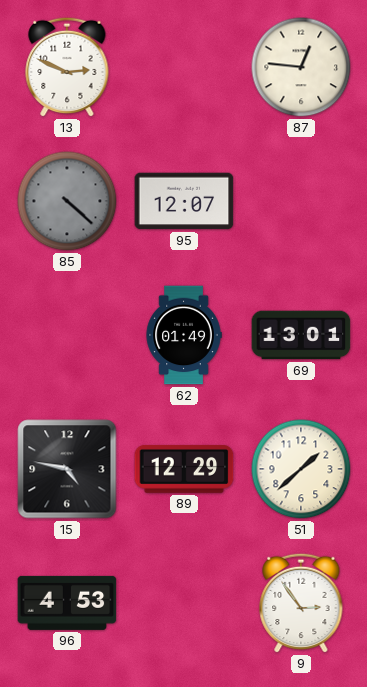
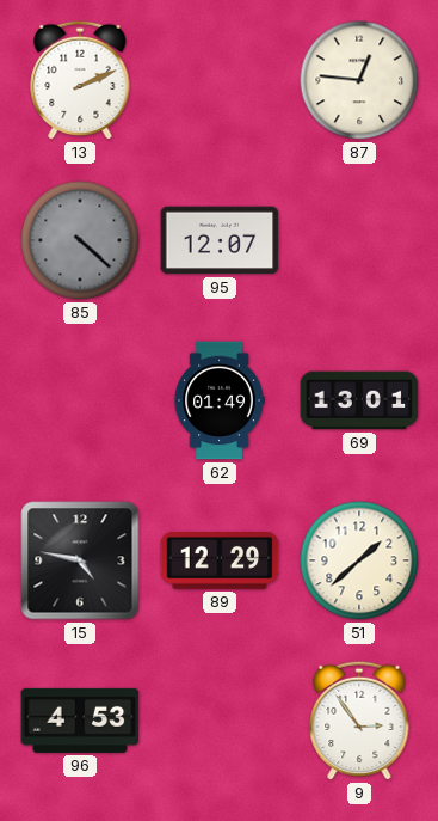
13: 2:49 -> 2:11
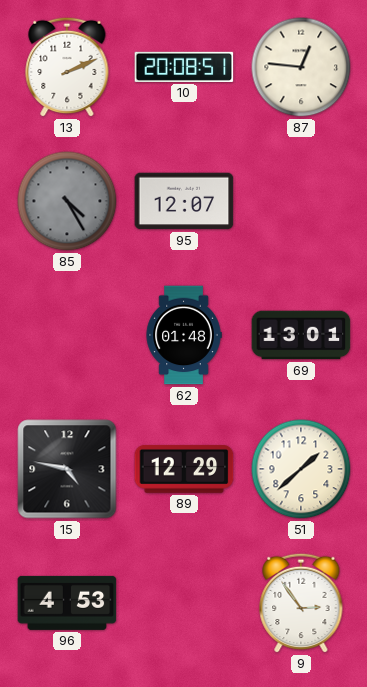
10: none -> 20:08
85: 4:22 -> 4:25
62: 01:49 -> 01:48
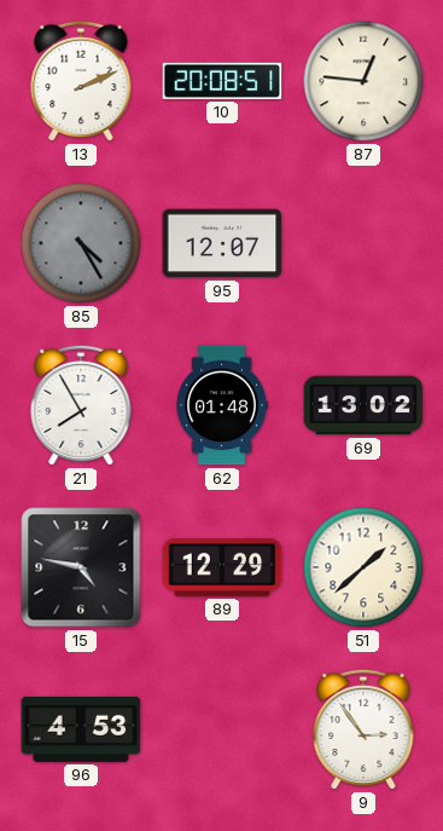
21: none -> 7:55
69: 13:01 -> 13:02
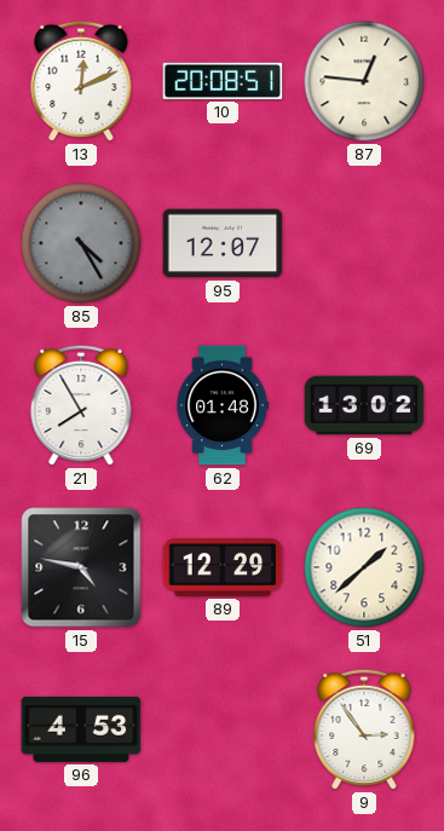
13: 2:11 -> 12:11
